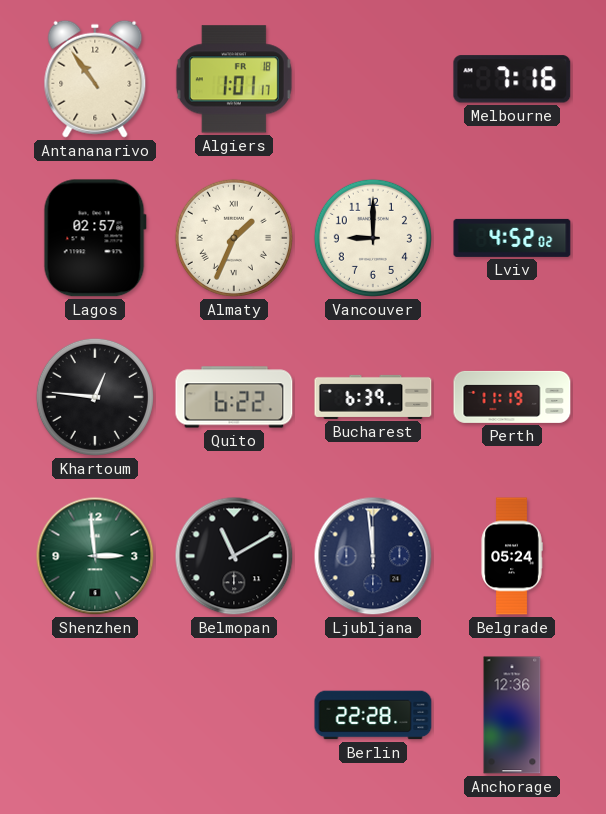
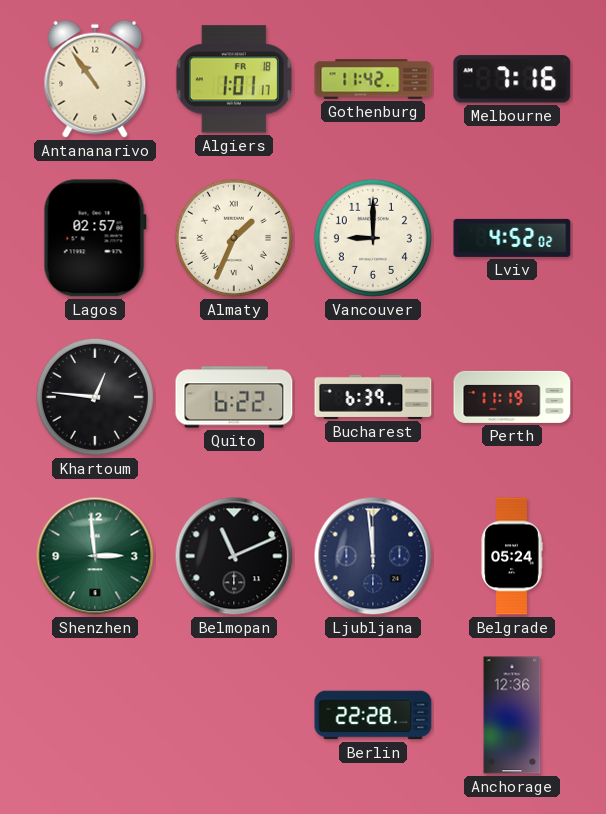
Gothenburg: none -> 11:42
Belmopan: 11:10 -> 11:11
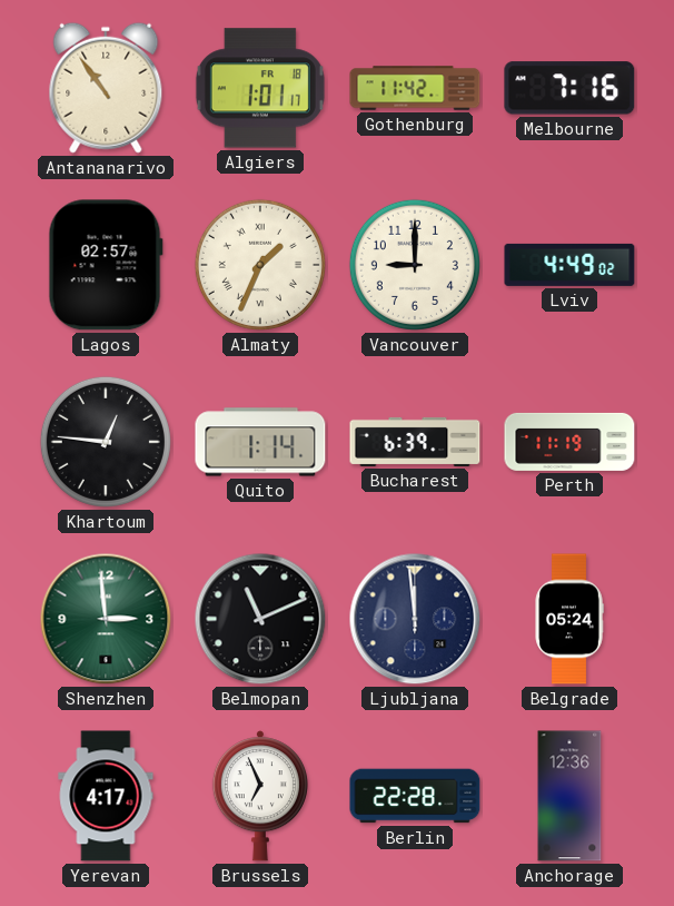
Lviv: 4:52 -> 4:49
Quito: 6:22 -> 1:14
Yerevan: none -> 4:17
Brussels: none -> 6:56
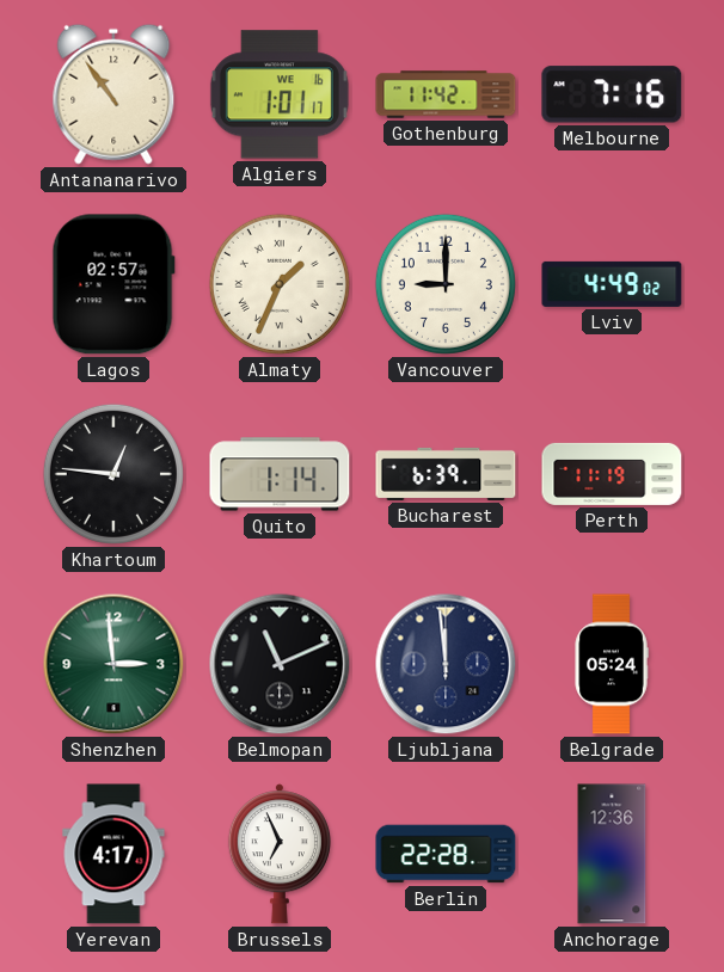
Algiers date: FR 18 -> WE 16
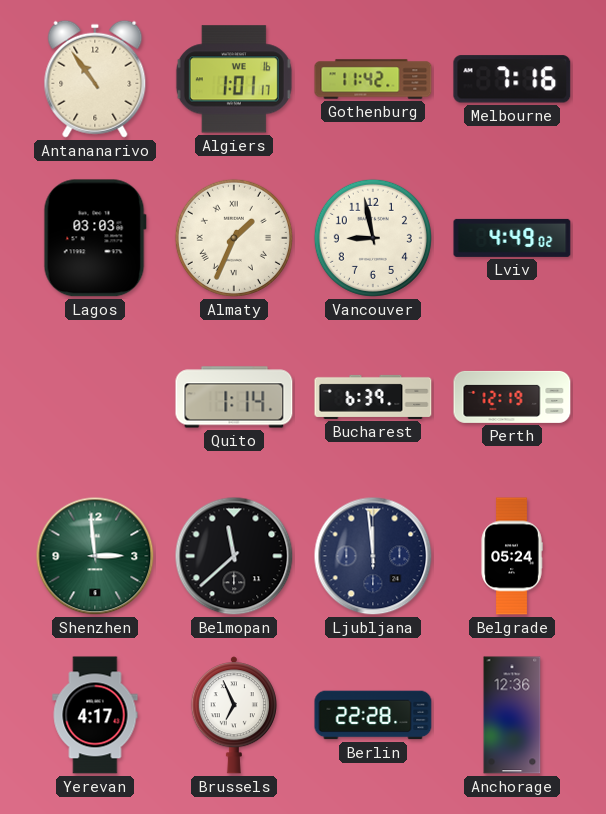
Lagos: 02:57 -> 03:03
Vancouver: 9:00 -> 8:58
Khartoum: 12:46 -> none
Perth: 11:19 -> 12:19
Belmopan: 11:11 -> 11:38
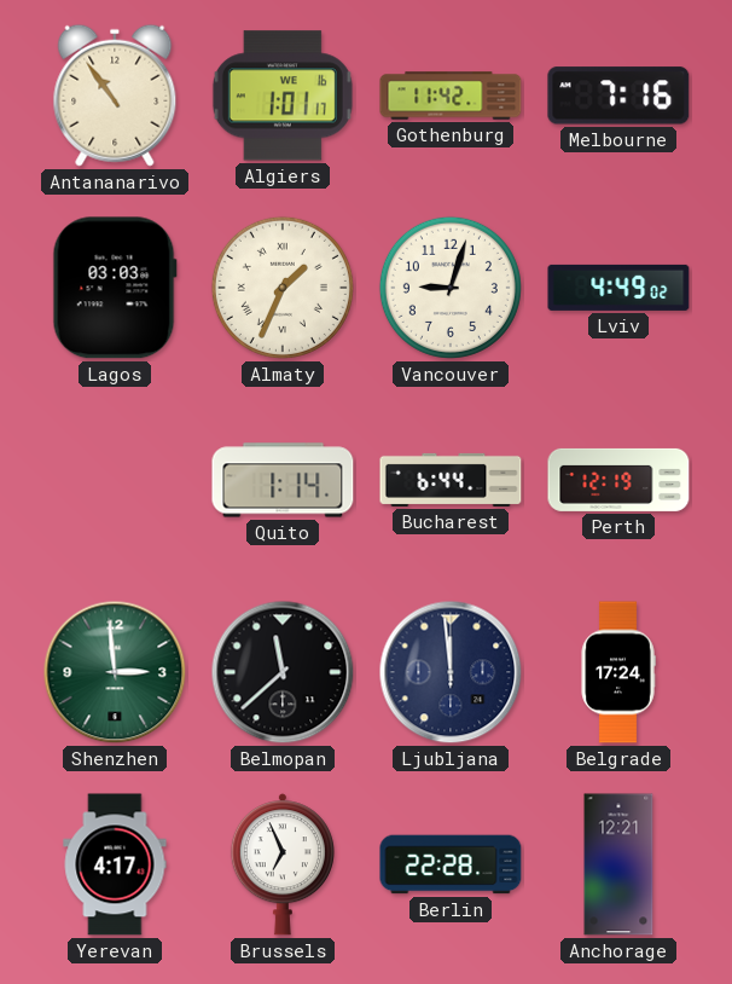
Vancouver: 8:58 -> 9:03
Bucharest: 6:39 -> 6:44
Belgrade: 05:24 -> 17:24
Anchorage: 12:36 -> 12:21
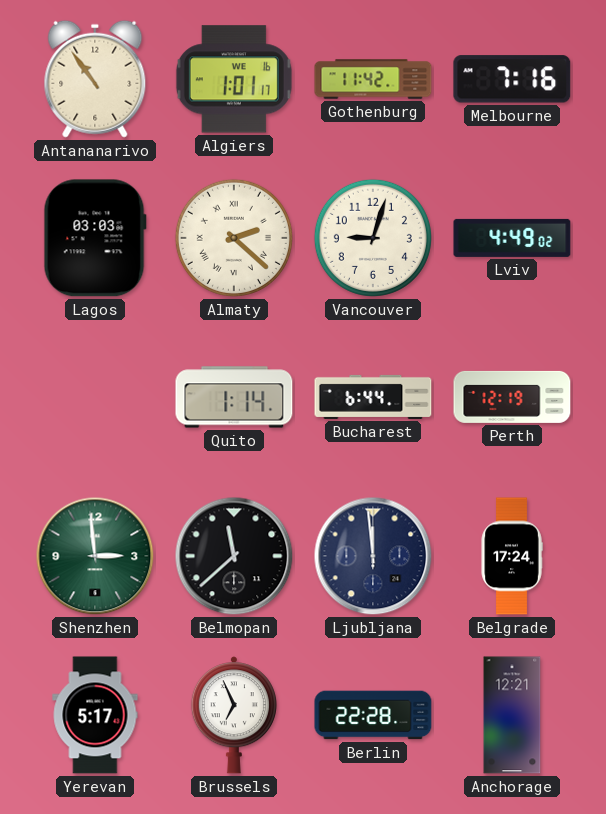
Almaty: 1:34 -> 2:22
Yerevan: 4:17 -> 5:17
